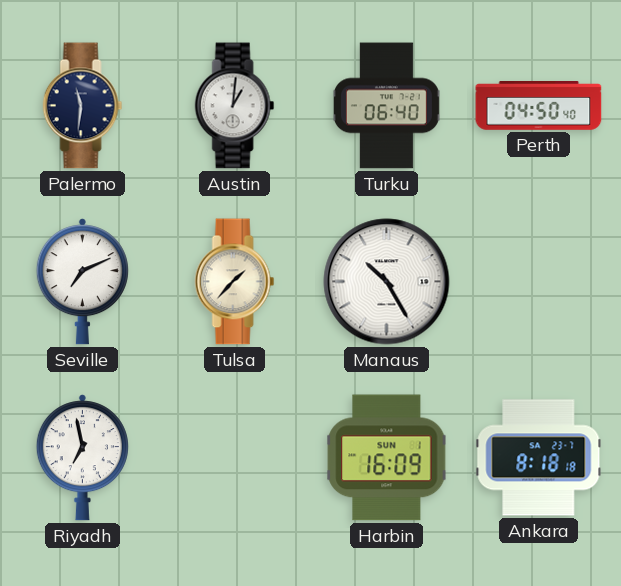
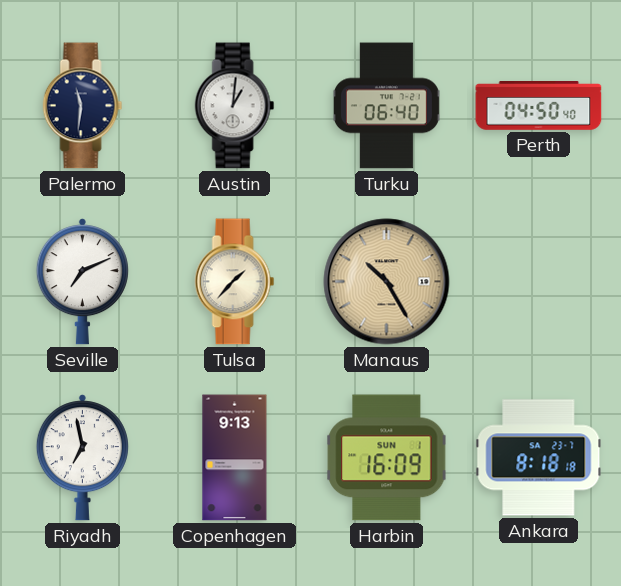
Manaus dial: white -> champagne
Copenhagen: none -> 9:13
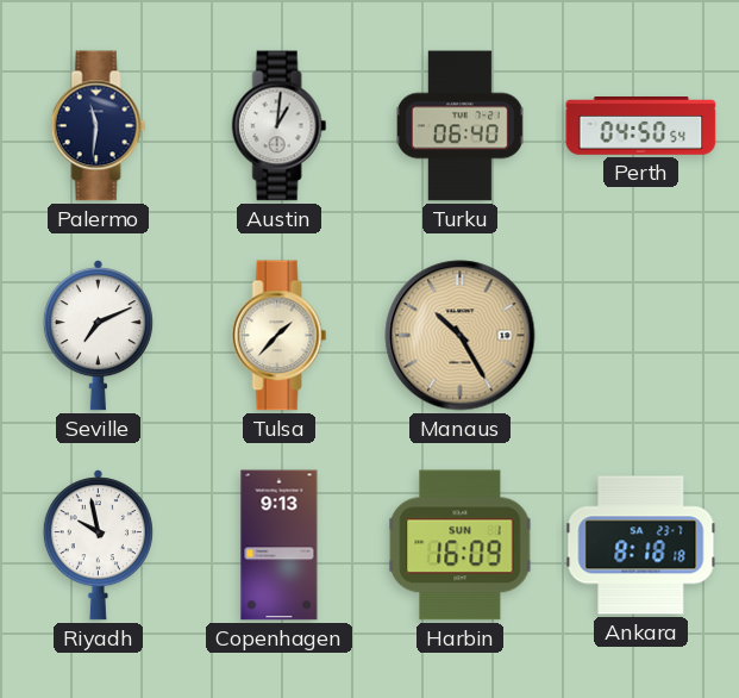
Perth: 04:50:40 -> 04:50:54
Riyadh: 6:58 -> 9:58
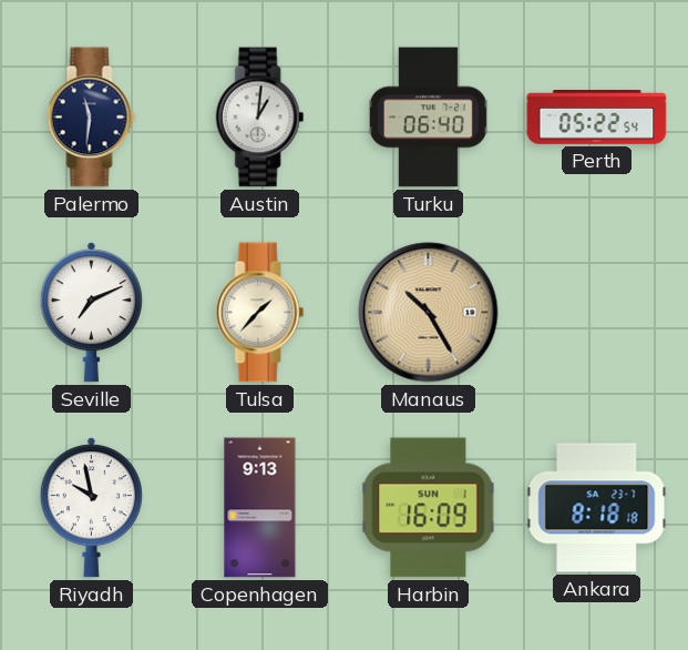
Perth: 04:50 -> 05:22
